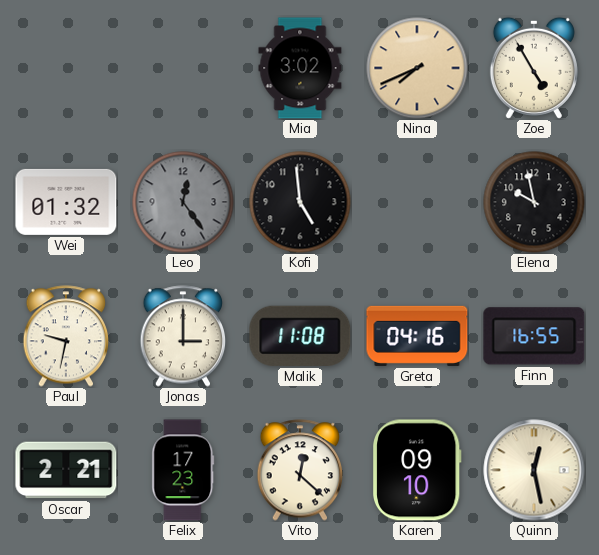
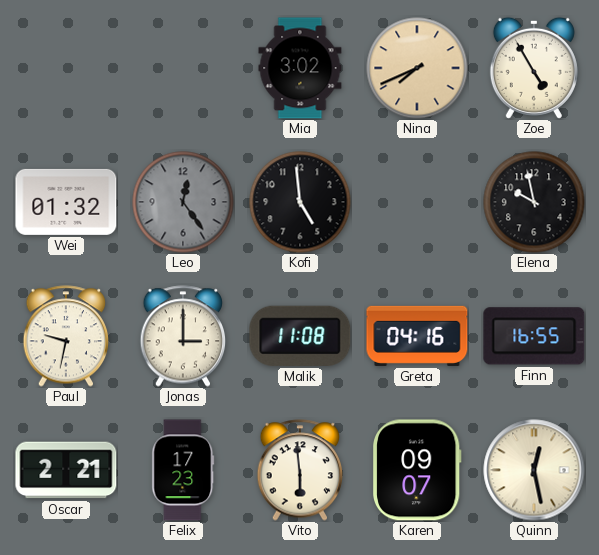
Vito: 12:22 -> 5:59
Karen: 09:10 -> 09:07
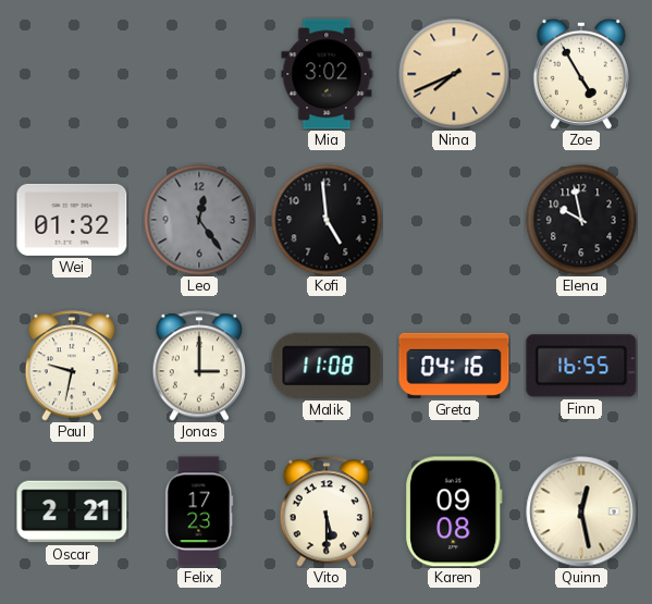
Vito: 5:59 -> 5:30
Karen: 09:07 -> 09:08
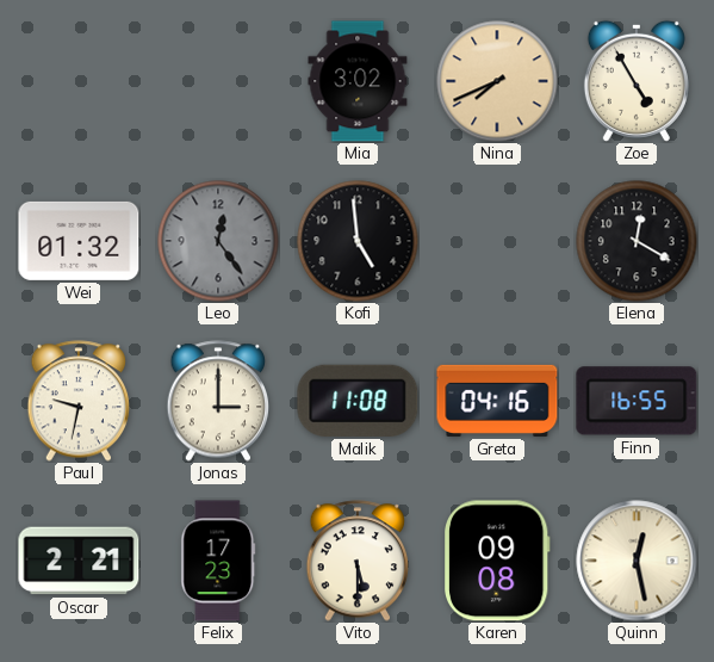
Elena: 9:58 -> 12:20
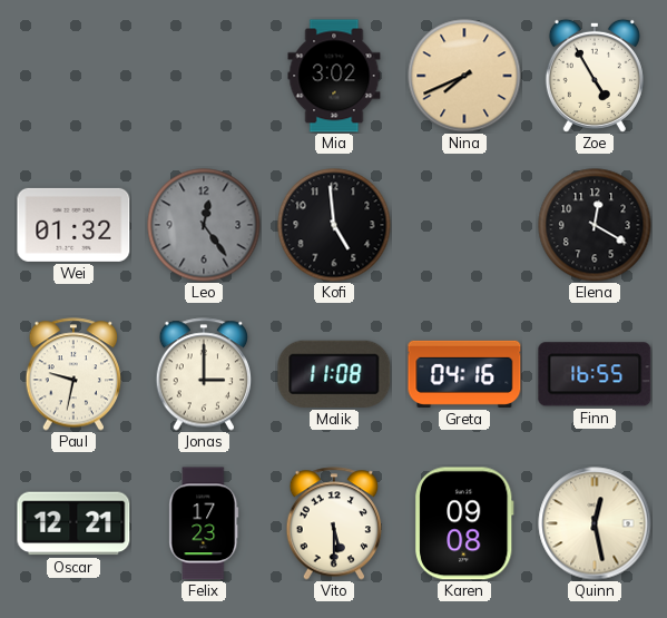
Oscar: 2:21 -> 12:21
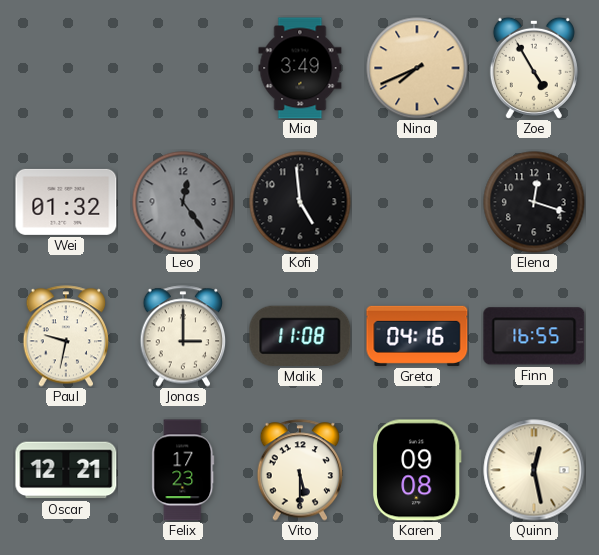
Mia: 3:02 -> 3:49
Elena: 12:20 -> 12:18
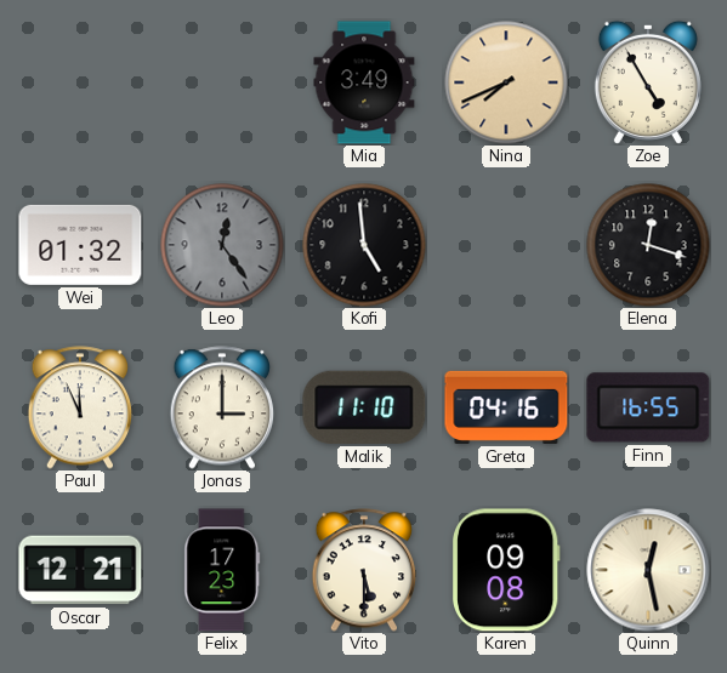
Paul: 9:32 -> 11:56
Malik: 11:08 -> 11:10
